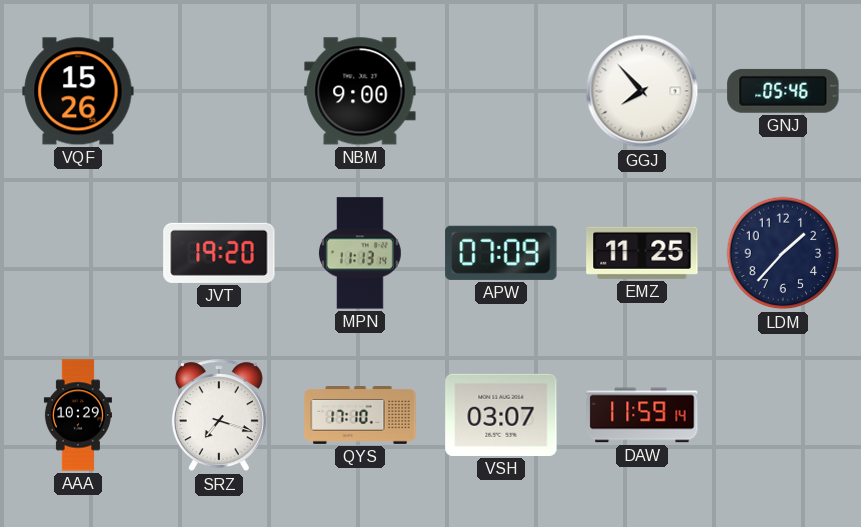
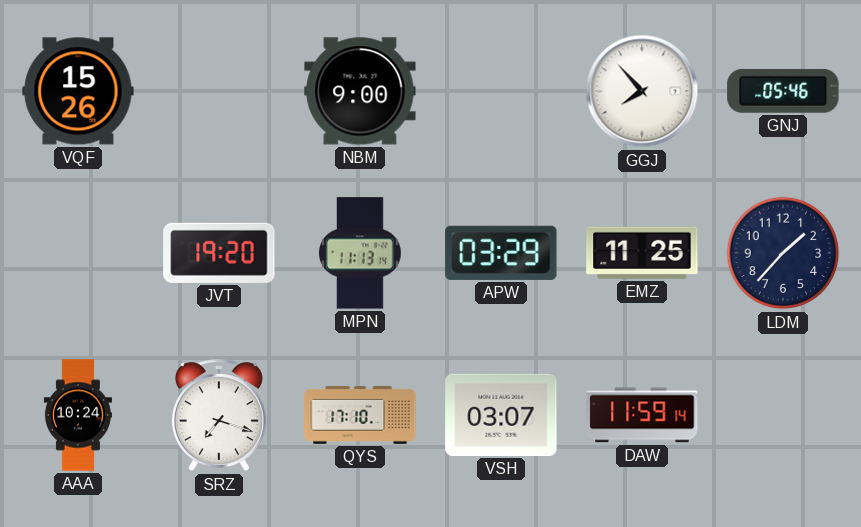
APW: 07:09 -> 03:29
AAA: 10:29 -> 10:24
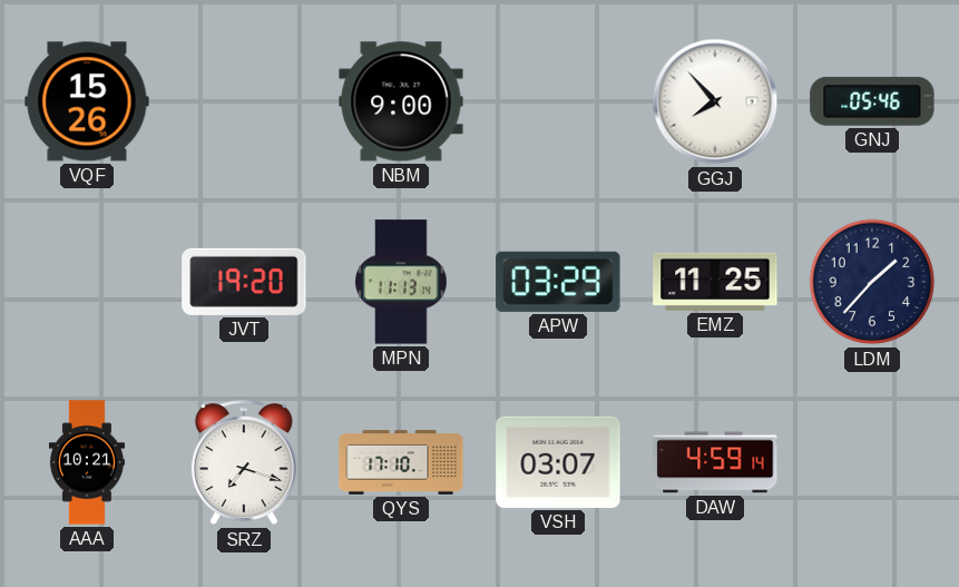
AAA: 10:24 -> 10:21
DAW: 11:59 -> 4:59
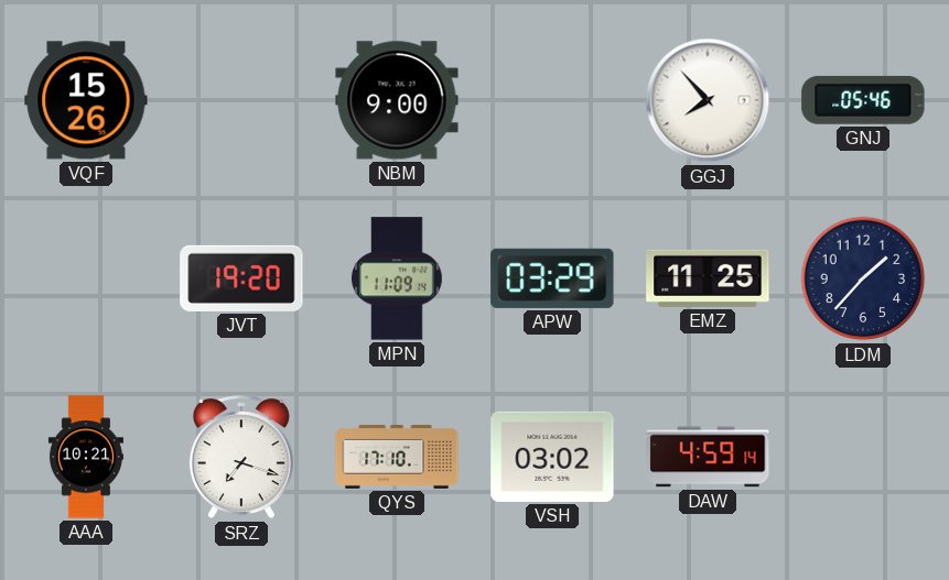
MPN: 11:13 -> 11:09
VSH: 03:07 -> 03:02
